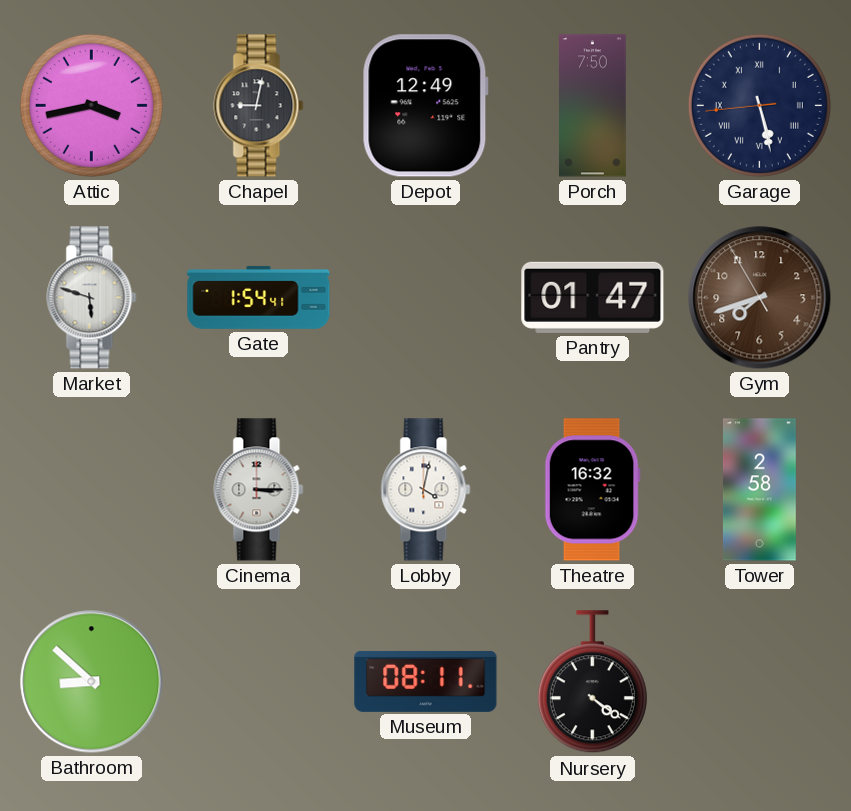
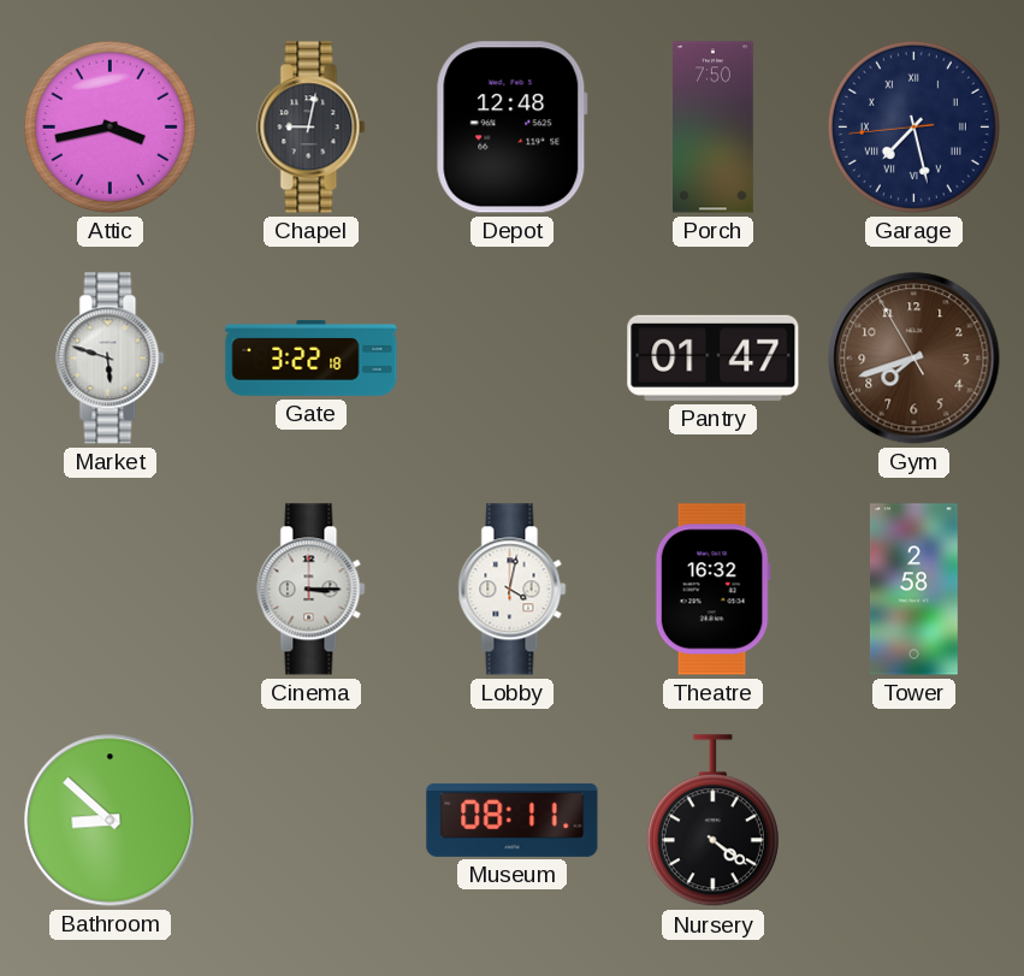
Depot: 12:49 -> 12:48
Garage: 5:27 -> 7:27
Gate: 1:54 -> 3:22
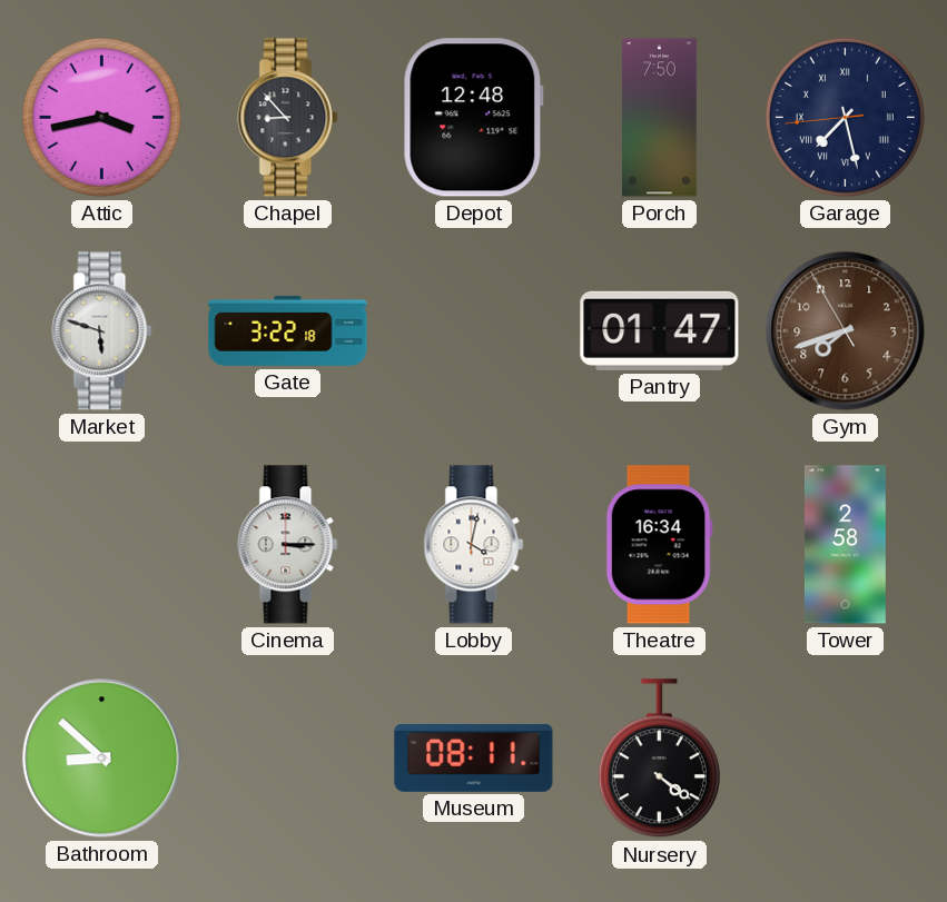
Chapel: 9:02 -> 8:53
Theatre: 16:32 -> 16:34
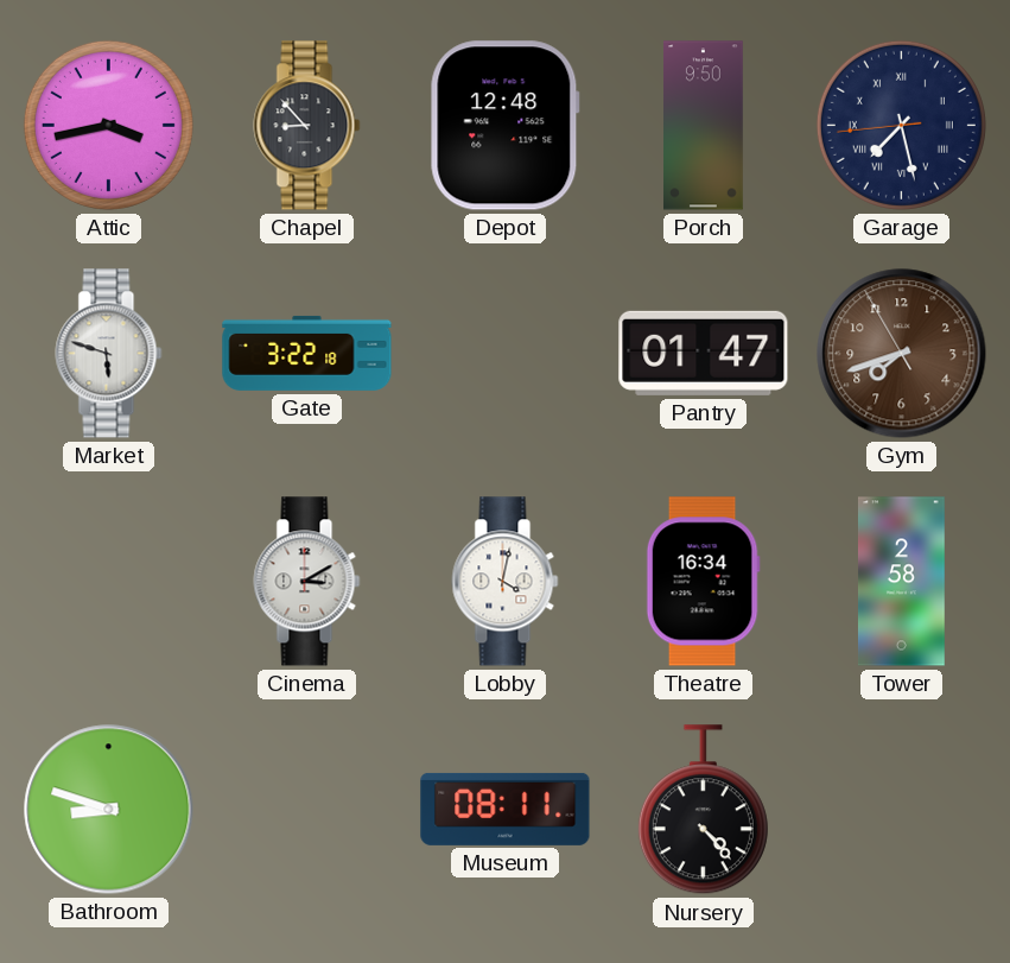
Porch: 7:50 -> 9:50
Cinema: 3:15 -> 3:10
Bathroom: 8:52 -> 8:48
Nursery: 4:21 -> 4:23
